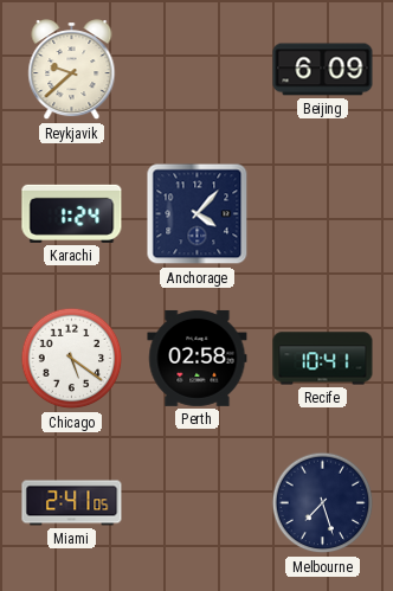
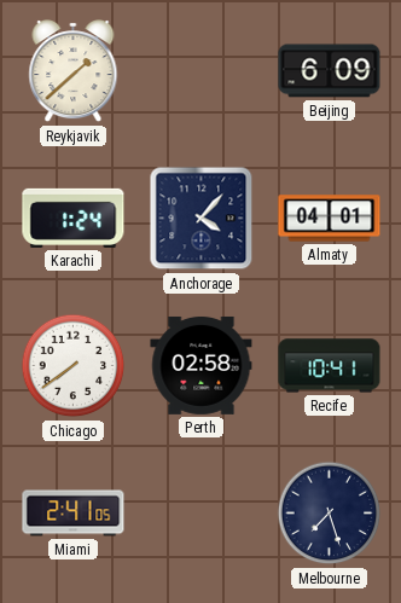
Reykjavik: 9:38 -> 1:38
Almaty: none -> 04:01
Chicago: 5:21 -> 7:39
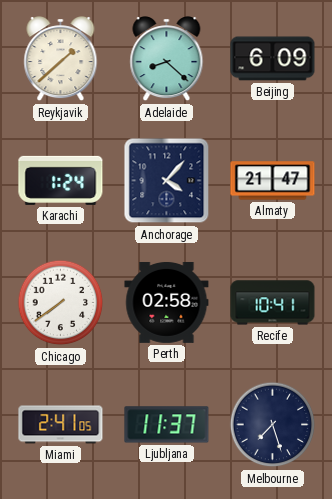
Adelaide: none -> 8:22
Almaty: 04:01 -> 21:47
Ljubljana: none -> 11:37
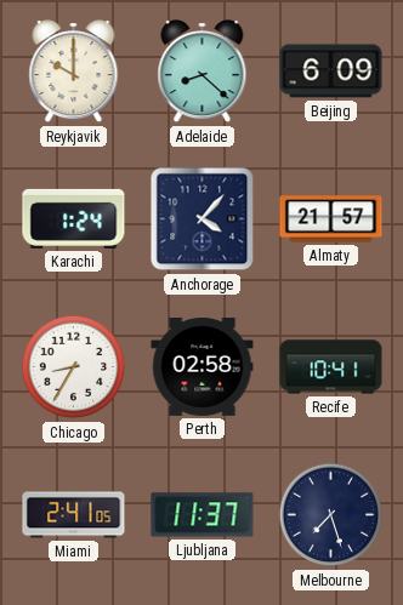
Reykjavik: 1:38 -> 10:00
Almaty: 21:47 -> 21:57
Chicago: 7:39 -> 8:35
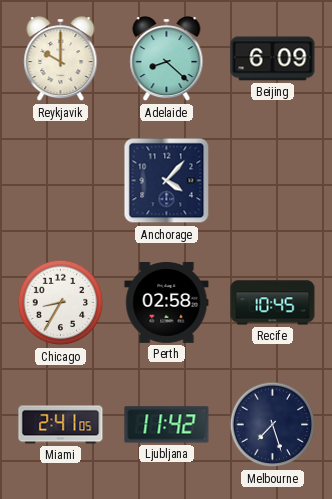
Karachi: 1:24 -> none
Almaty: 21:57 -> none
Recife: 10:41 -> 10:45
Ljubljana: 11:37 -> 11:42
